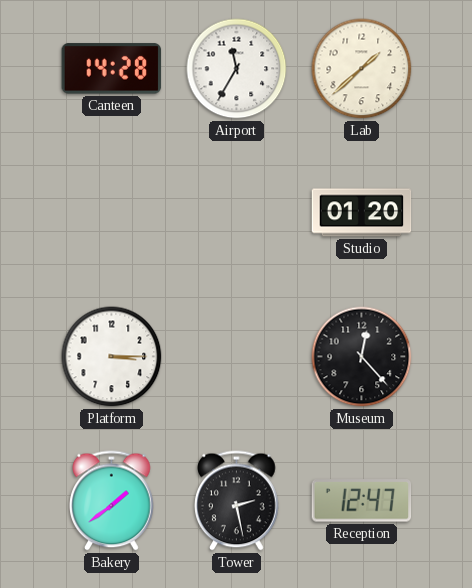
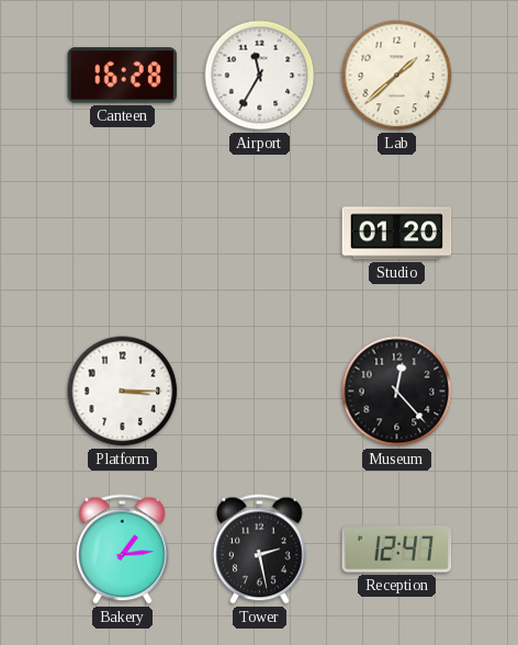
Canteen: 14:28 -> 16:28
Bakery: 1:39 -> 1:14
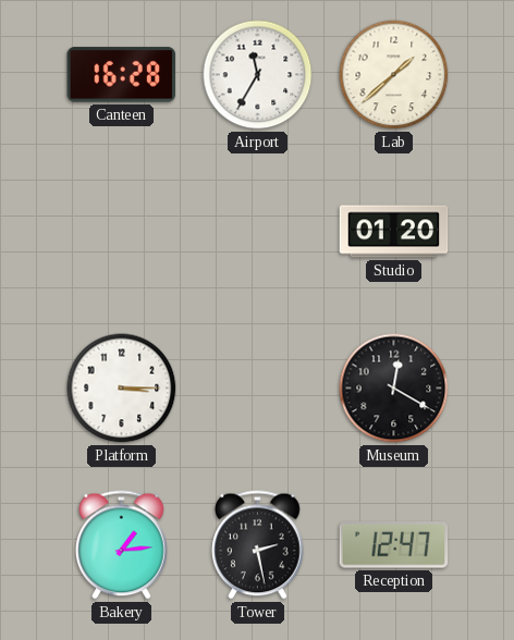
Museum: 12:23 -> 12:20
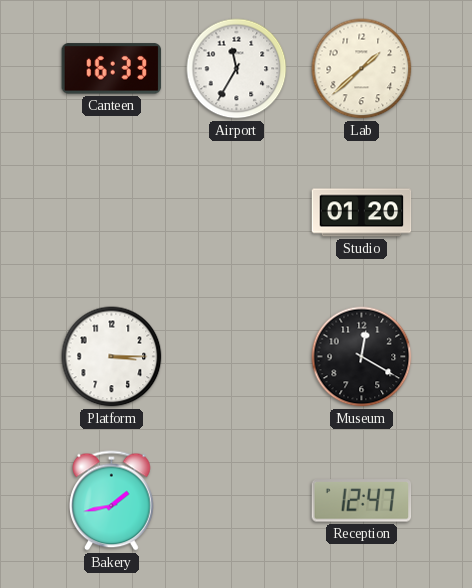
Canteen: 16:28 -> 16:33
Bakery: 1:14 -> 1:43
Tower: 2:28 -> none
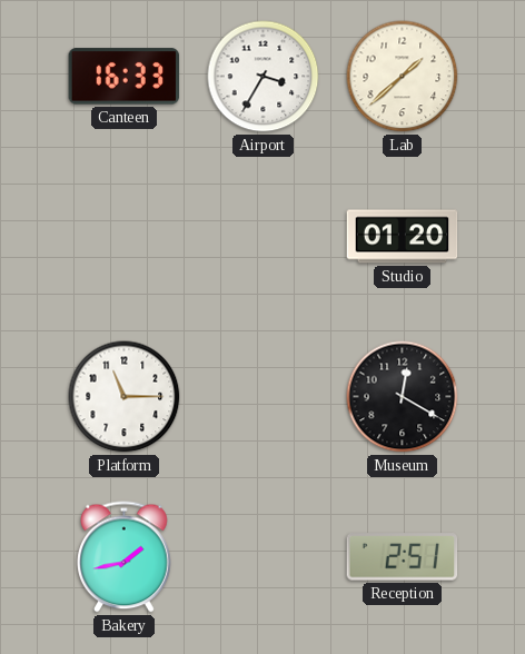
Airport: 11:35 -> 3:35
Platform: 3:15 -> 11:15
Reception: 12:47 -> 2:51
